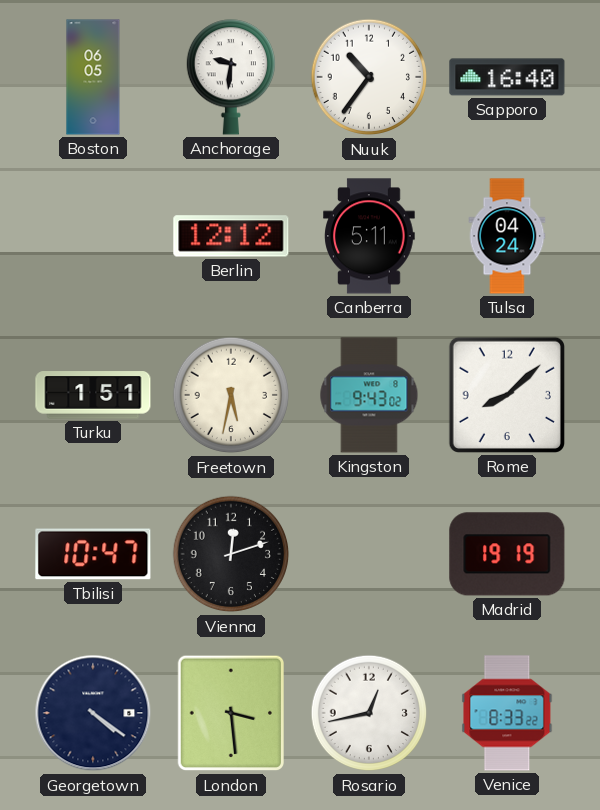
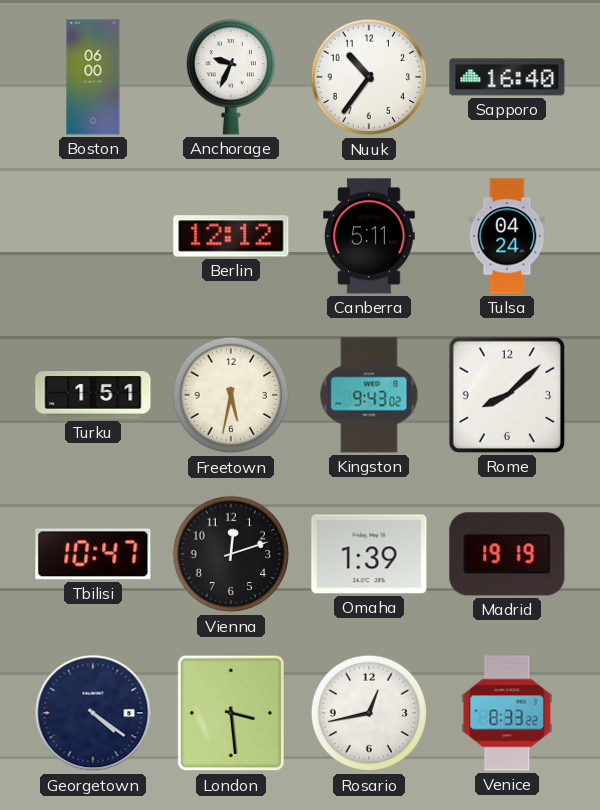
Boston: 06:05 -> 06:00
Anchorage: 9:31 -> 9:34
Omaha: none -> 1:39
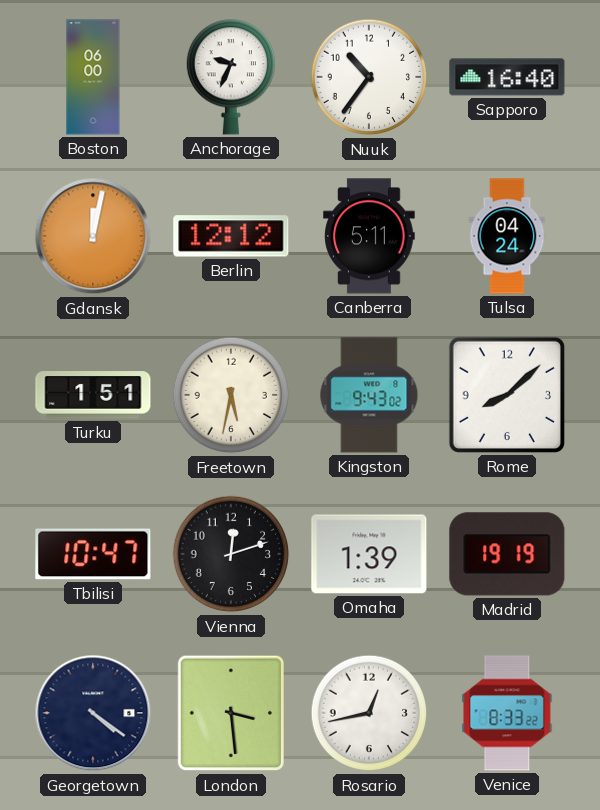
Gdansk: none -> 12:02
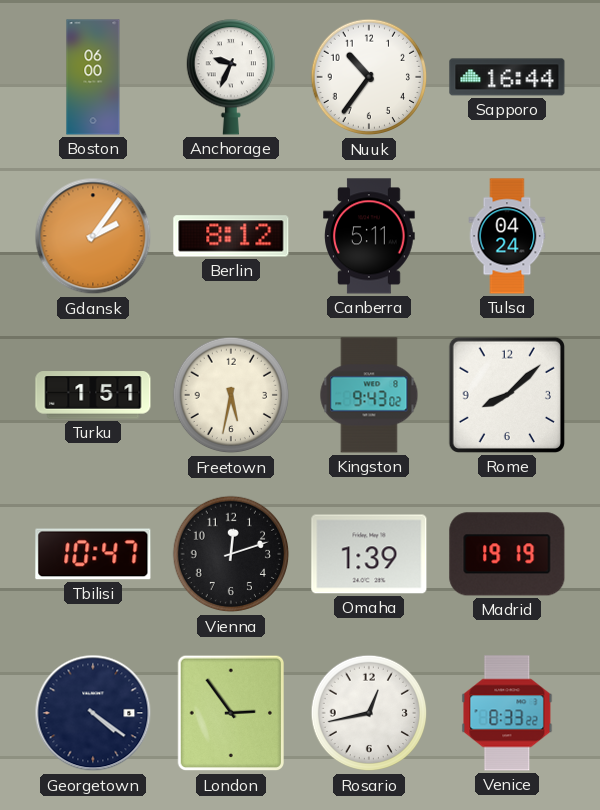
Sapporo: 16:40 -> 16:44
Gdansk: 12:02 -> 2:06
Berlin: 12:12 -> 8:12
London: 3:29 -> 2:54
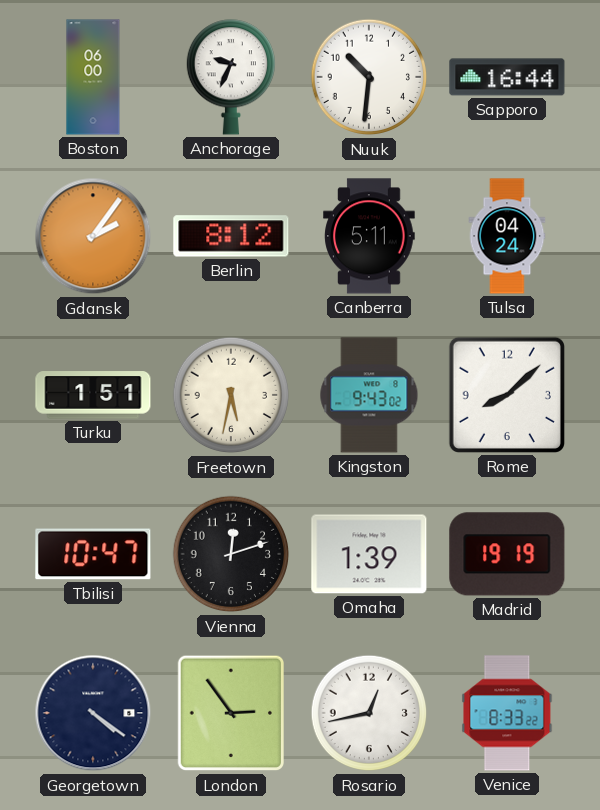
Nuuk: 10:36 -> 10:31
